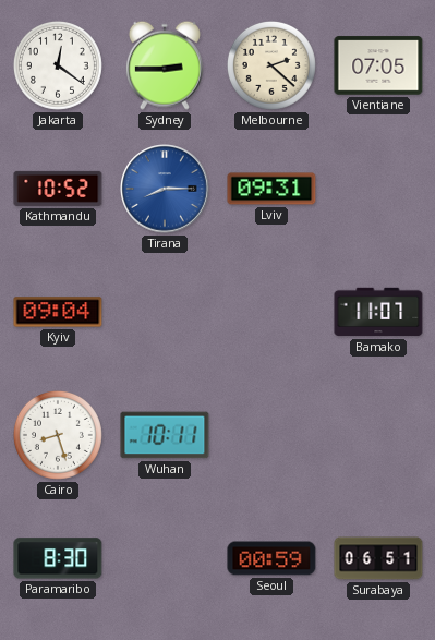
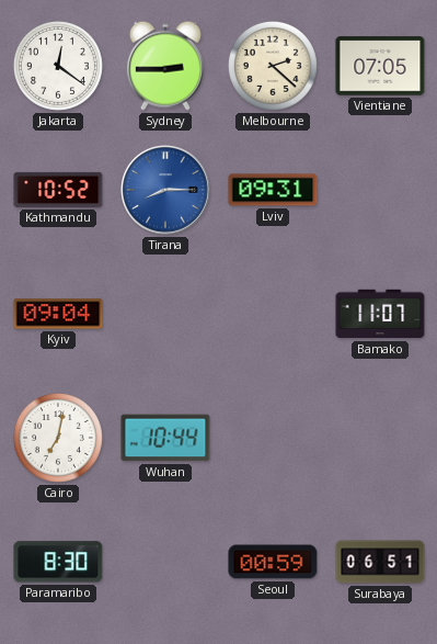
Cairo: 8:27 -> 7:02
Wuhan: 10:11 -> 10:44
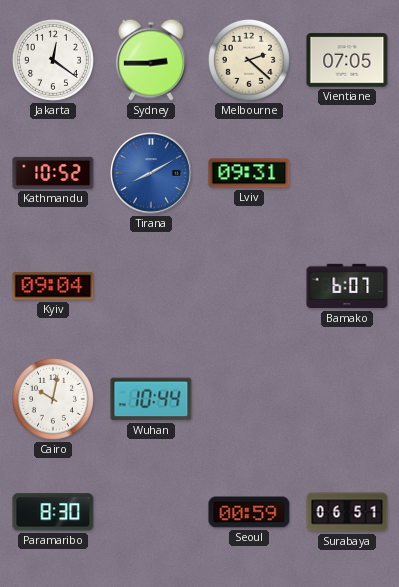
Tirana: 8:15 -> 8:10
Bamako: 11:07 -> 6:07
Cairo: 7:02 -> 10:02
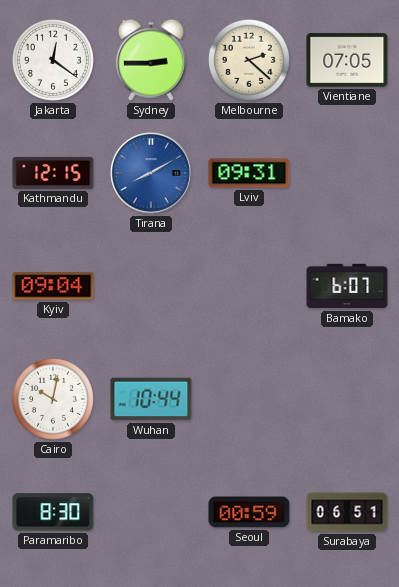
Kathmandu: 10:52 -> 12:15
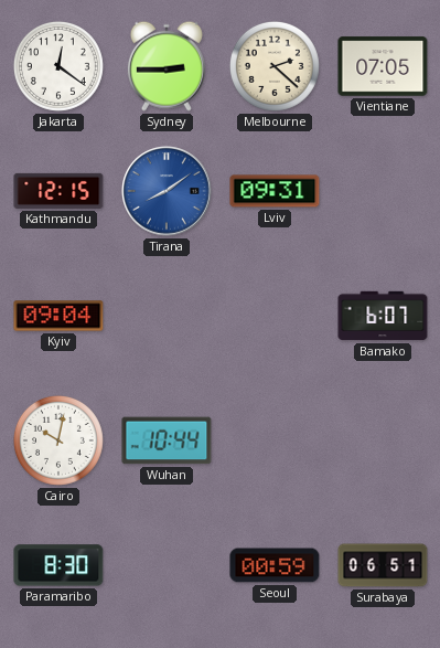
Tirana: 8:10 -> 8:09
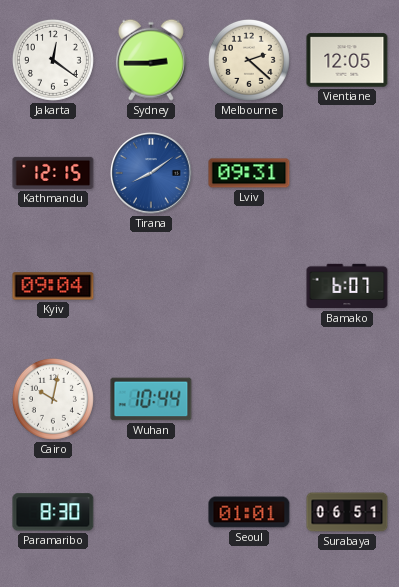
Vientiane: 07:05 -> 12:05
Seoul: 00:59 -> 01:01
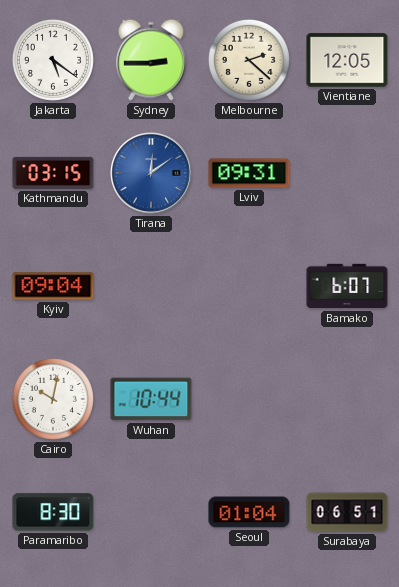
Jakarta: 12:21 -> 5:21
Kathmandu: 12:15 -> 03:15
Tirana: 8:09 -> 12:09
Seoul: 01:01 -> 01:04
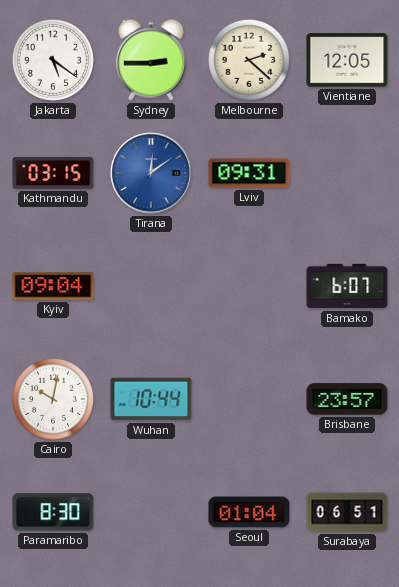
Brisbane: none -> 23:57
